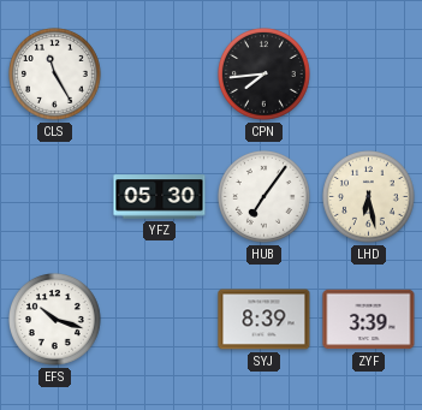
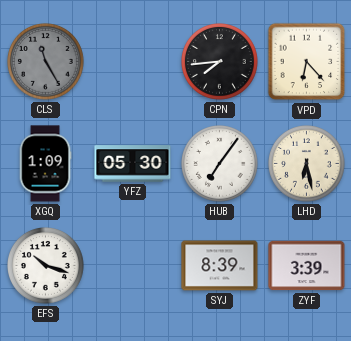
CLS dial: white -> grey
VPD: none -> 6:23
XGQ: none -> 1:09
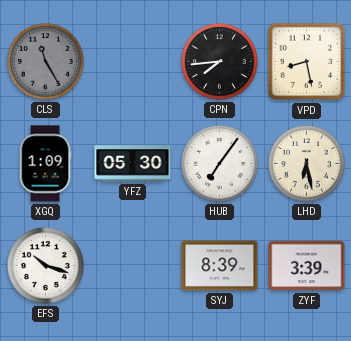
VPD: 6:23 -> 8:28
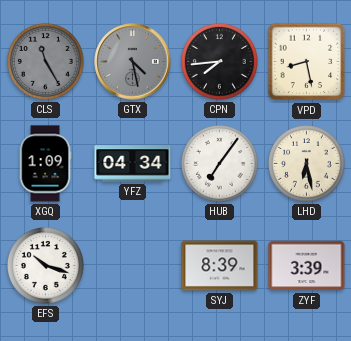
GTX: none -> 4:28
YFZ: 05:30 -> 04:34
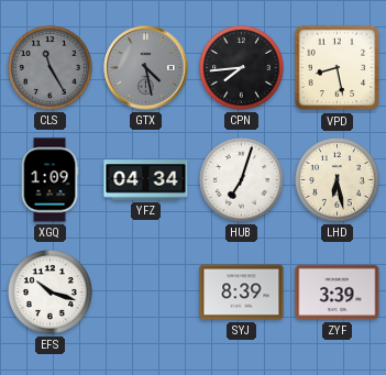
HUB: 7:06 -> 7:03
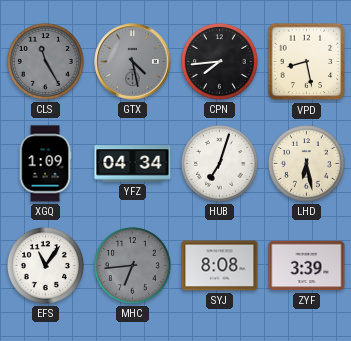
EFS: 10:18 -> 11:06
MHC: none -> 6:44
SYJ: 8:39 -> 8:08
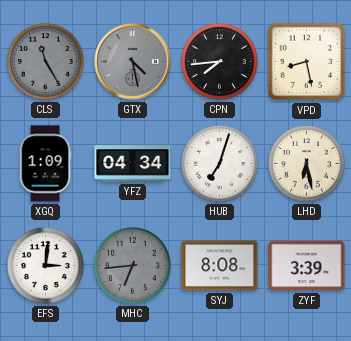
EFS: 11:06 -> 3:01
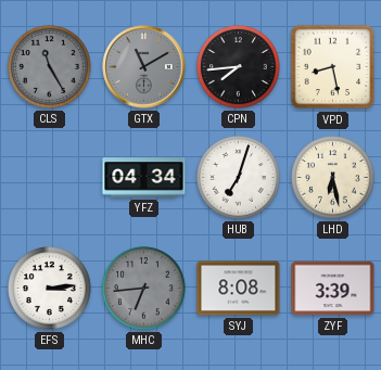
GTX: 4:28 -> 11:10
XGQ: 1:09 -> none
EFS: 3:01 -> 3:14
